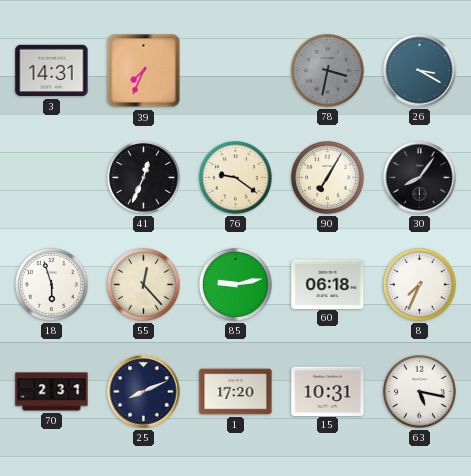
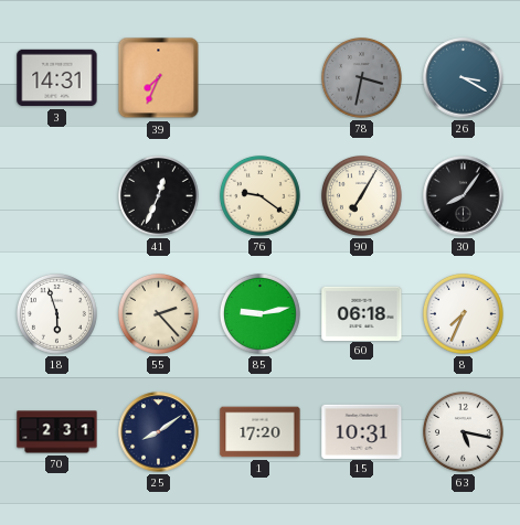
55: 12:23 -> 2:23
25: 8:11 -> 8:09
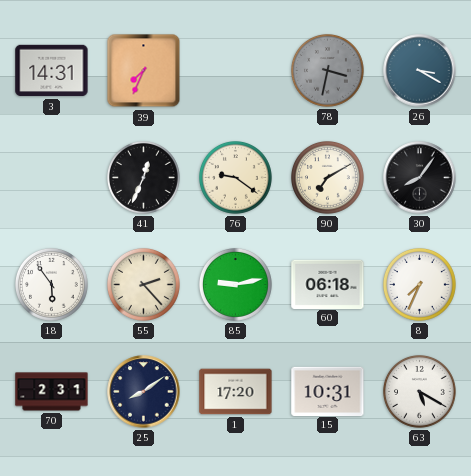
90: 7:05 -> 7:10
18: 5:57 -> 5:54
63: 5:17 -> 5:20
